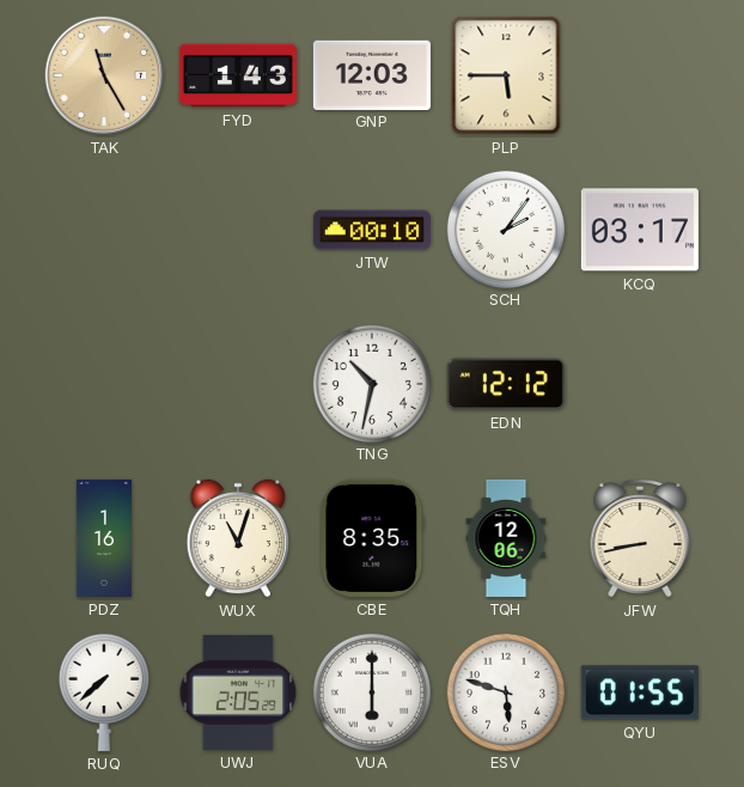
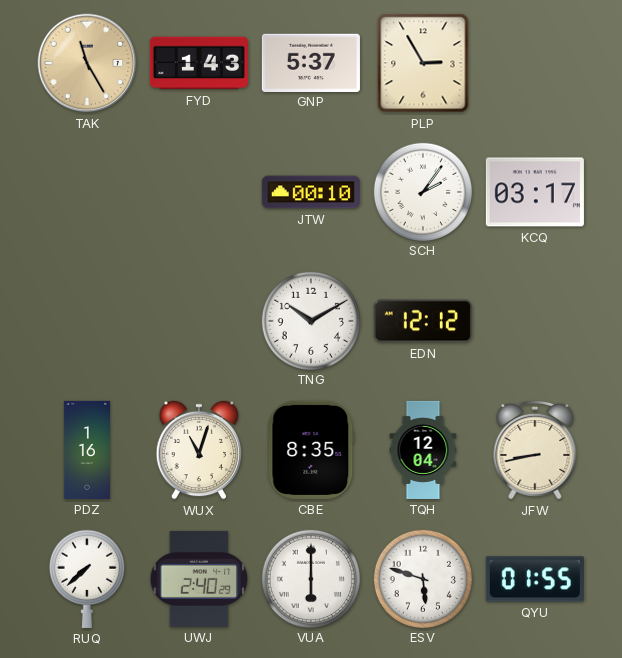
GNP: 12:03 -> 5:37
PLP: 5:45 -> 2:55
TNG: 10:32 -> 10:10
TQH: 12:06 -> 12:04
UWJ: 2:05 -> 2:40
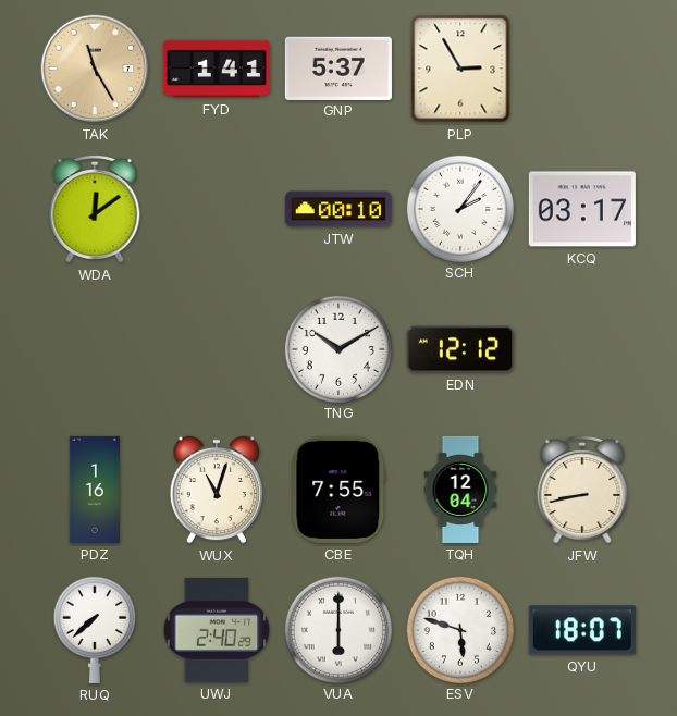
FYD: 1:43 -> 1:41
WDA: none -> 12:09
CBE: 8:35 -> 7:55
QYU: 01:55 -> 18:07
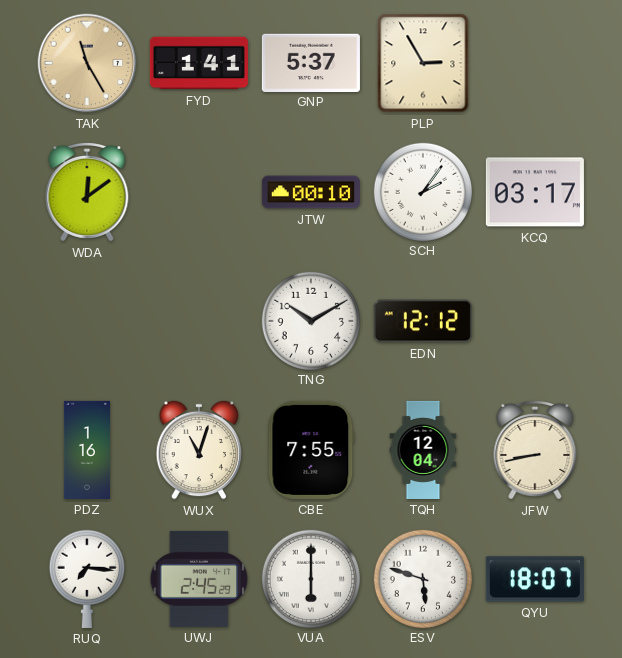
RUQ: 7:38 -> 7:16
UWJ: 2:40 -> 2:45
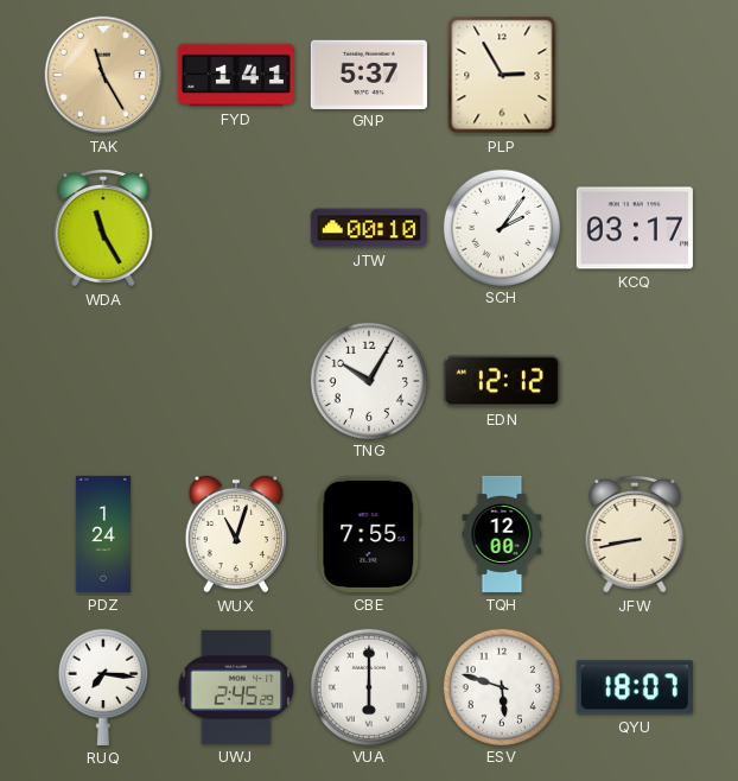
WDA: 12:09 -> 11:25
TNG: 10:10 -> 10:05
PDZ: 1:16 -> 1:24
TQH: 12:04 -> 12:00
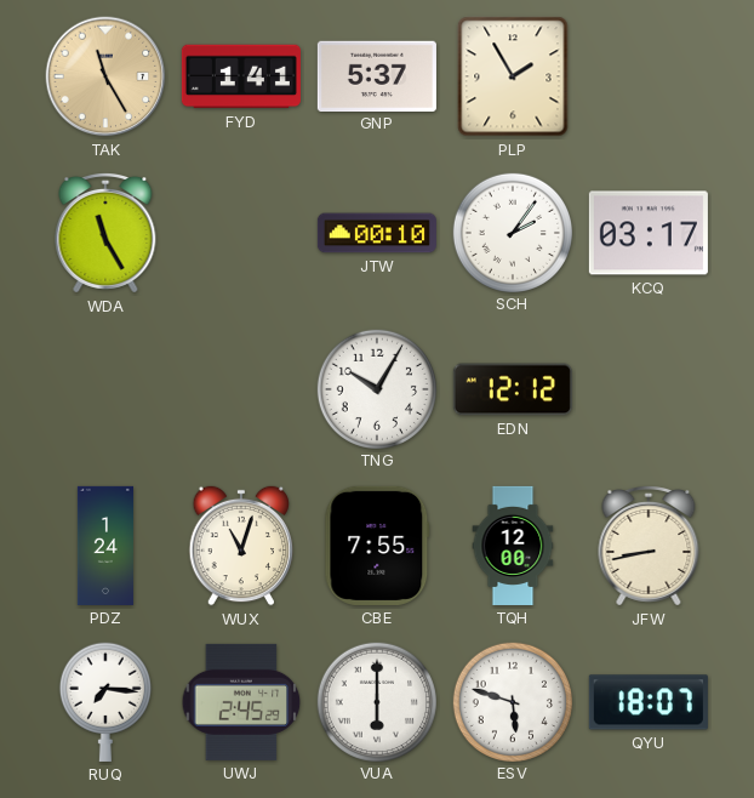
PLP: 2:55 -> 1:55
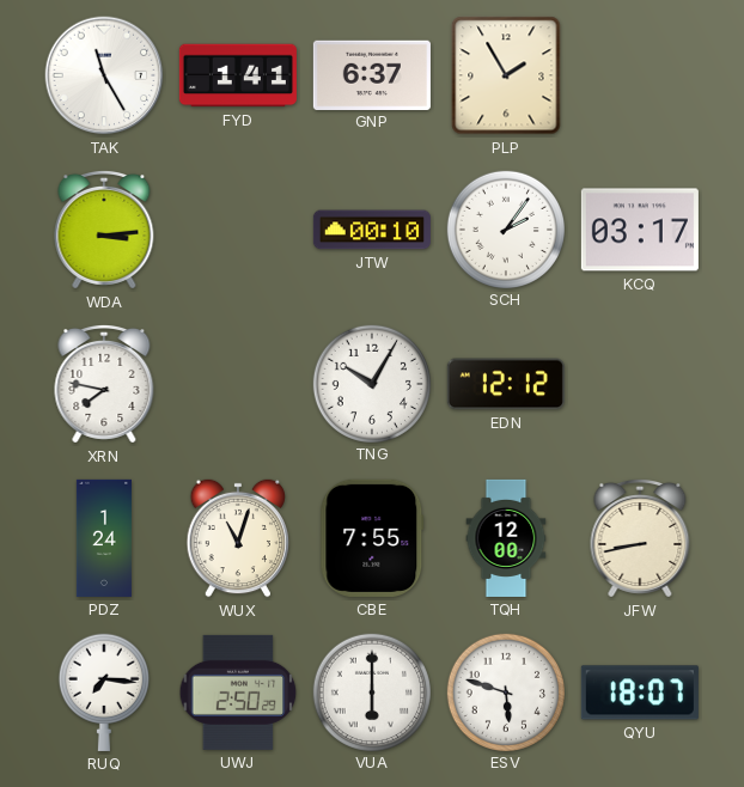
TAK dial: champagne -> white
GNP: 5:37 -> 6:37
WDA: 11:25 -> 3:14
XRN: none -> 7:47
UWJ: 2:45 -> 2:50
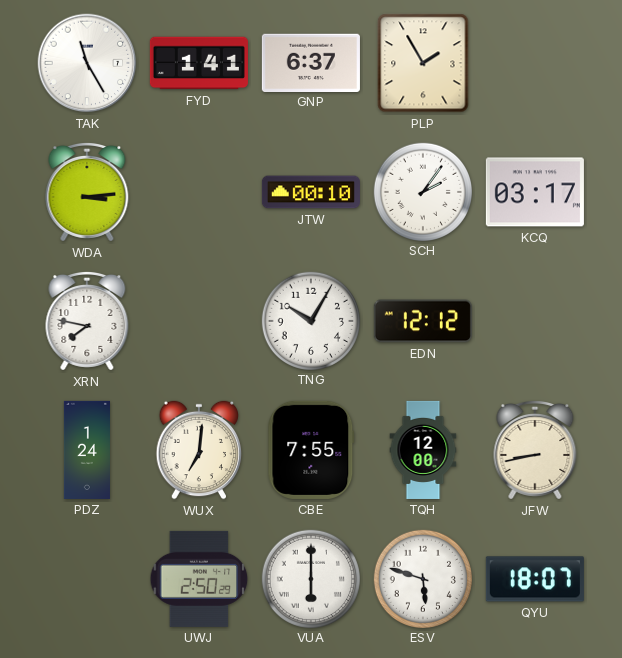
WUX: 11:03 -> 7:01
RUQ: 7:16 -> none
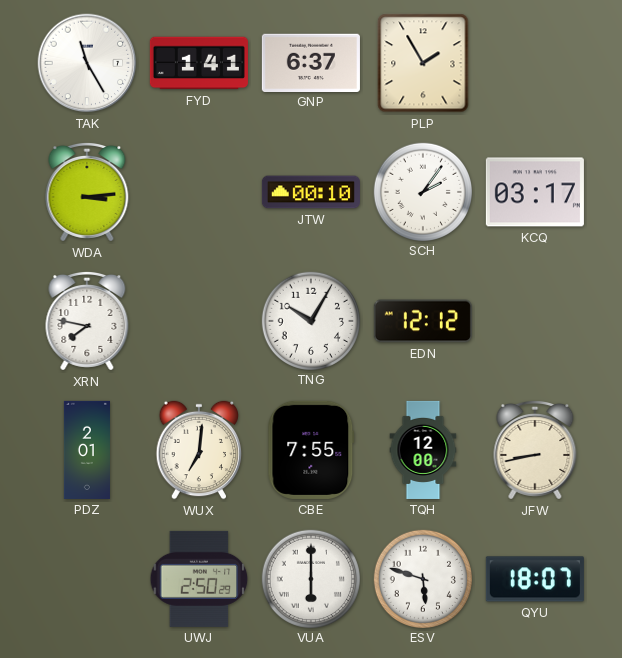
PDZ: 1:24 -> 2:01
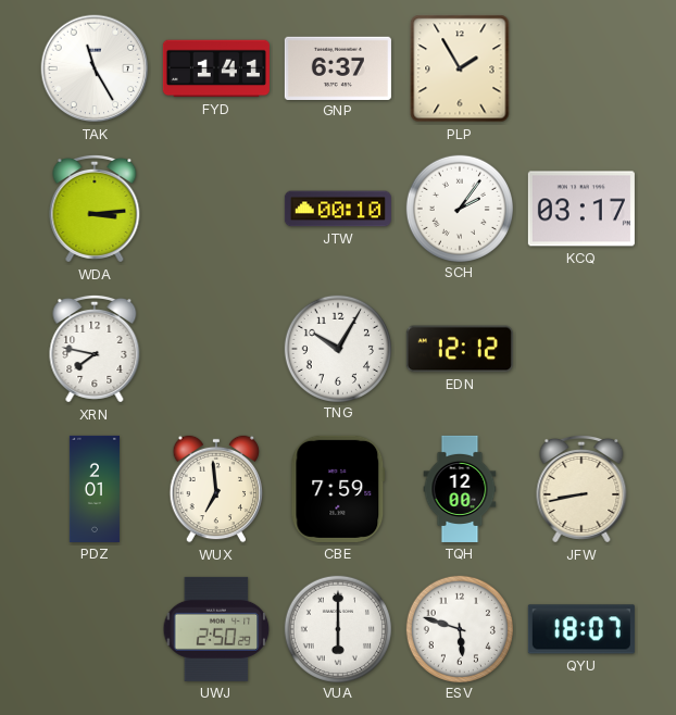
WUX: 7:01 -> 6:59
CBE: 7:55 -> 7:59
